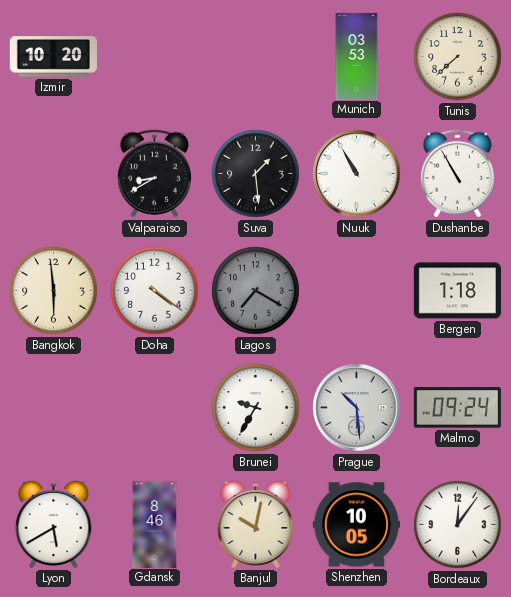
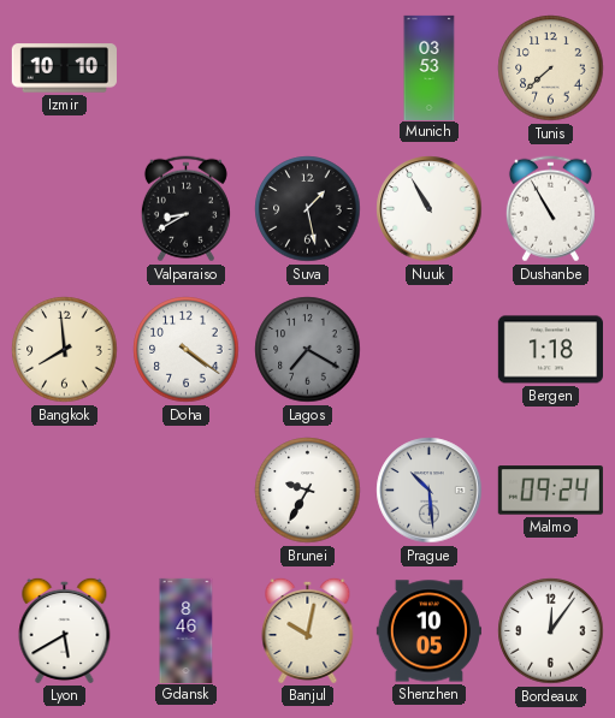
Izmir: 10:20 -> 10:10
Suva: 1:29 -> 1:28
Bangkok: 5:59 -> 7:59
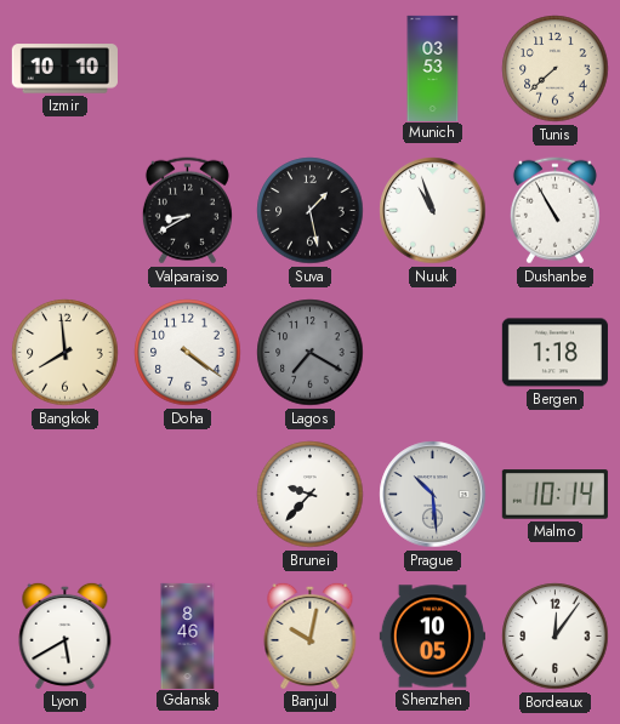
Nuuk: 10:55 -> 10:57
Brunei: 9:35 -> 9:37
Malmo: 09:24 -> 10:14
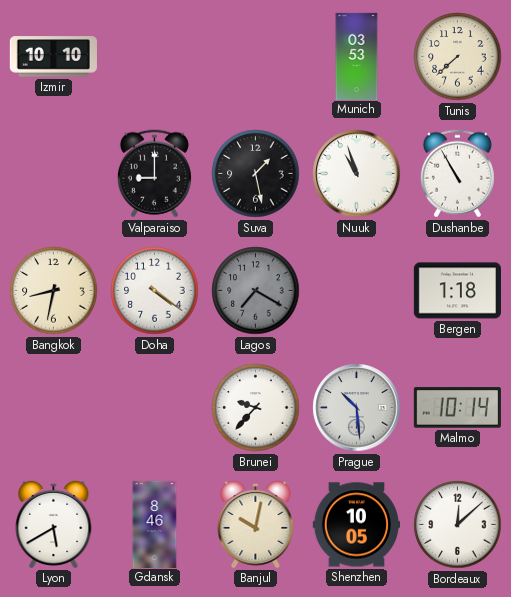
Valparaiso: 8:40 -> 9:00
Bangkok: 7:59 -> 8:32
Bordeaux: 12:06 -> 12:08
